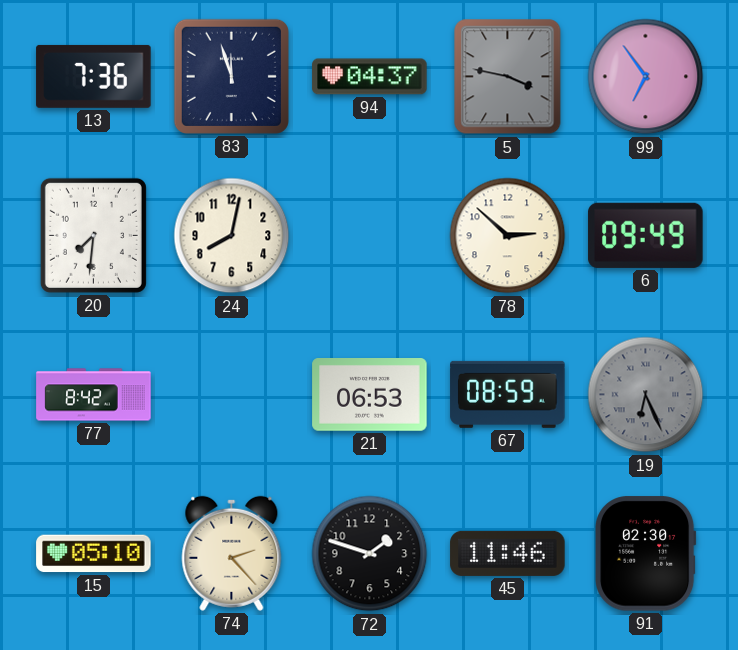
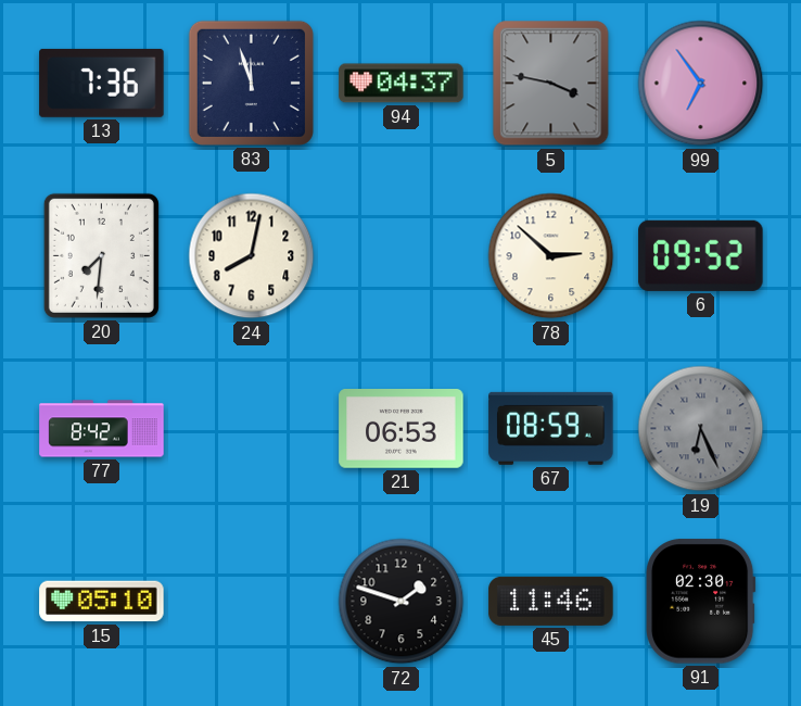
6: 09:49 -> 09:52
74: 2:23 -> none
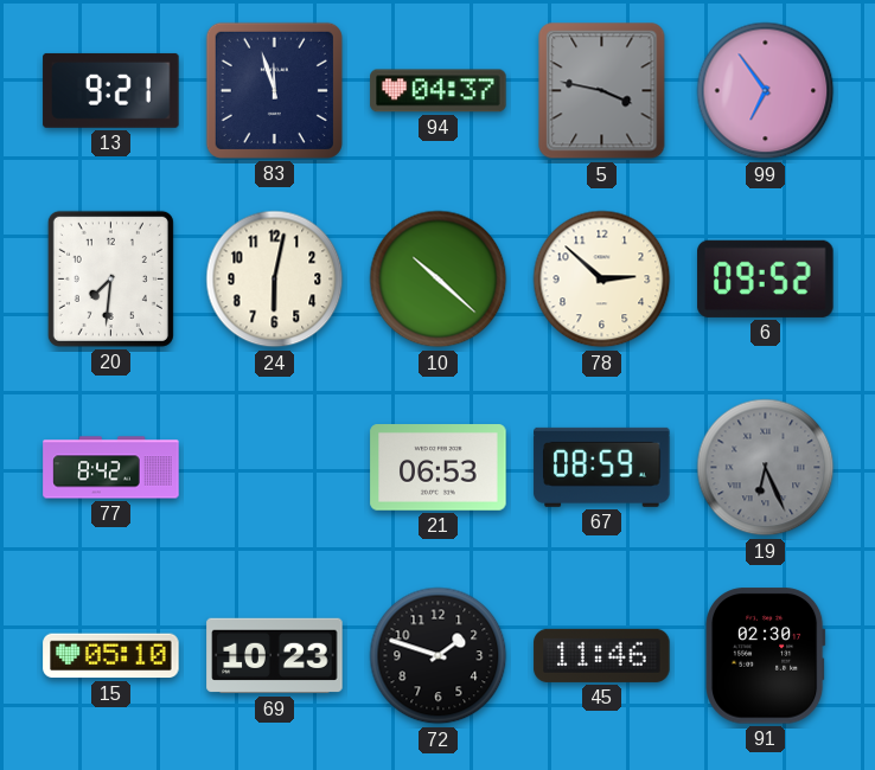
13: 7:36 -> 9:21
24: 8:02 -> 6:02
10: none -> 10:22
69: none -> 10:23
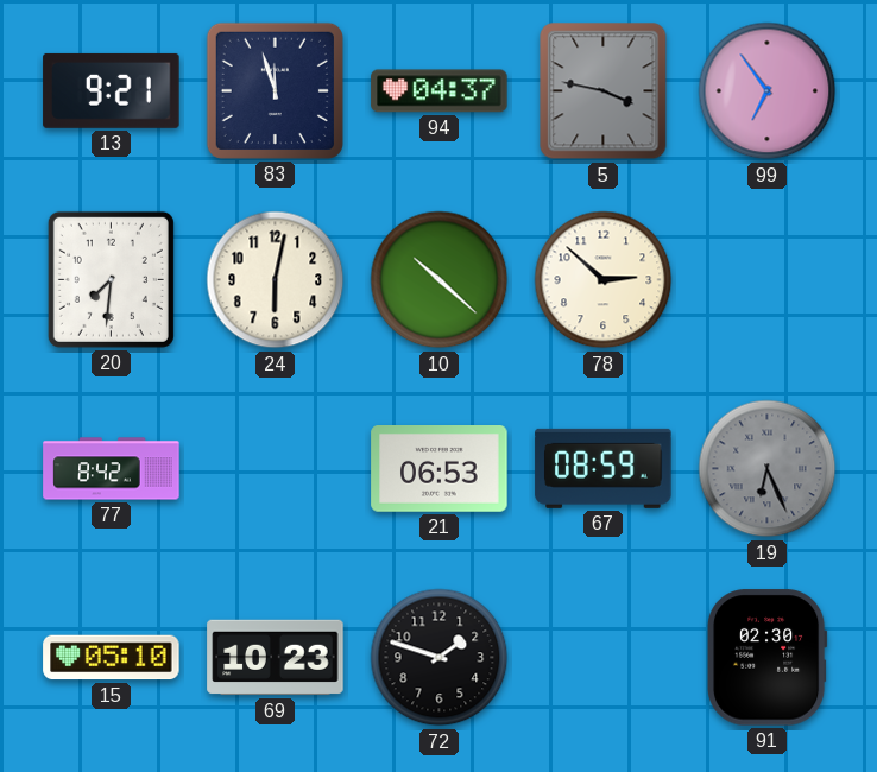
6: 09:52 -> none
45: 11:46 -> none
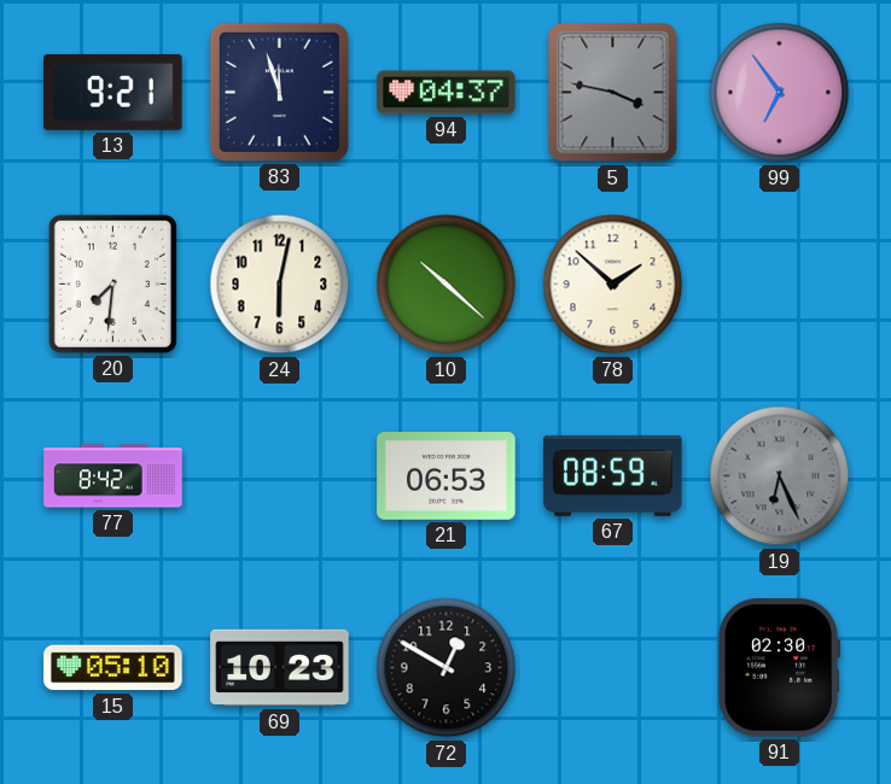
78: 2:52 -> 1:52
72: 1:48 -> 12:50
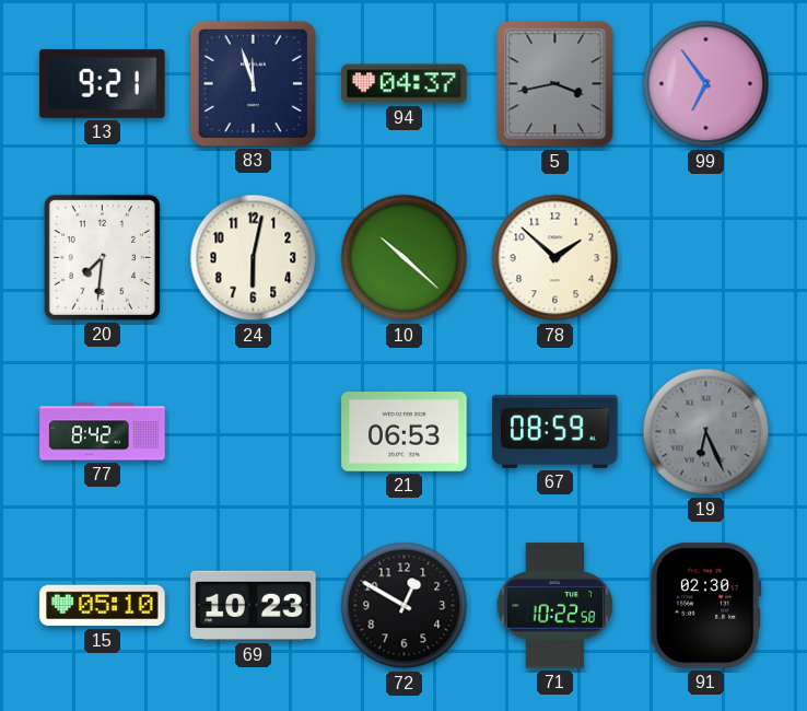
5: 3:47 -> 3:43
71: none -> 10:22
